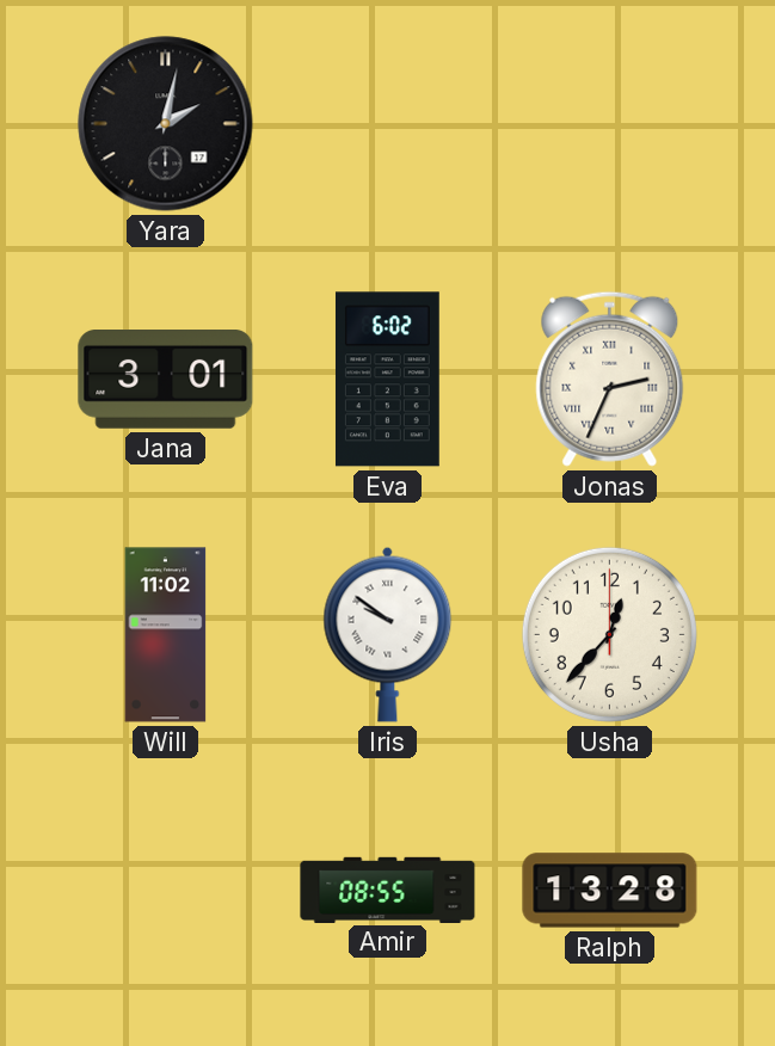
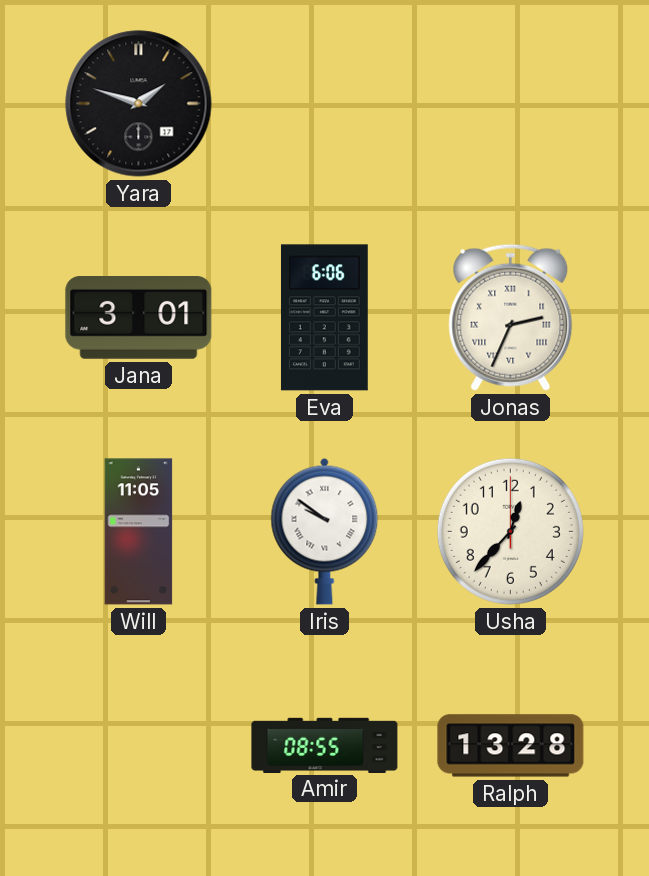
Yara: 2:02 -> 1:48
Eva: 6:02 -> 6:06
Will: 11:02 -> 11:05
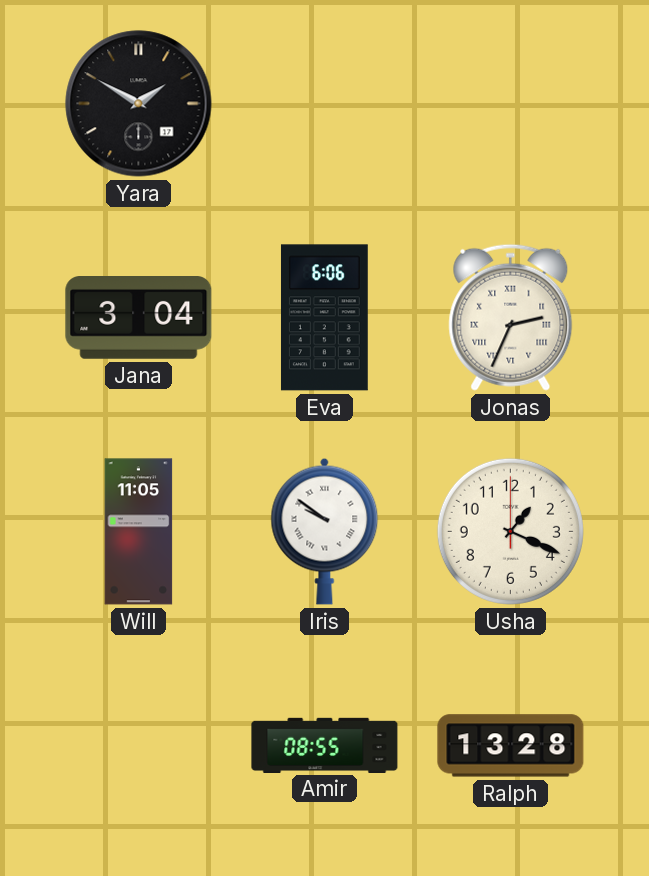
Yara: 1:48 -> 1:50
Jana: 3:01 -> 3:04
Usha: 12:37 -> 1:19
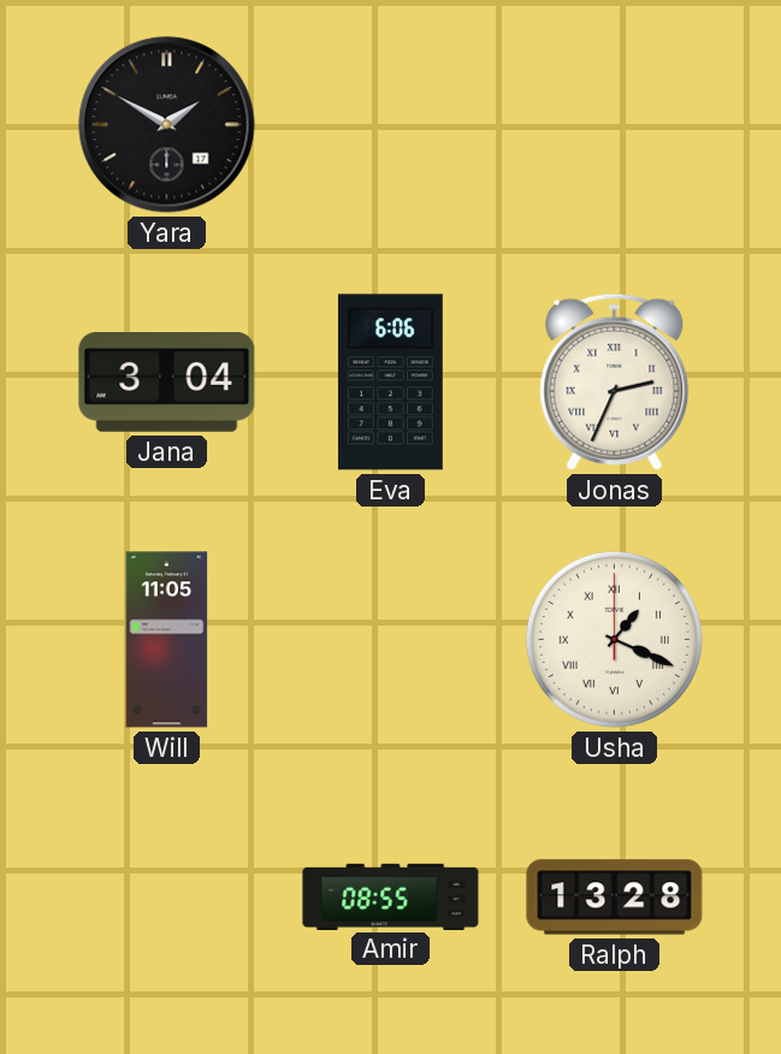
Iris: 9:51 -> none
Usha numerals: Arabic -> Roman
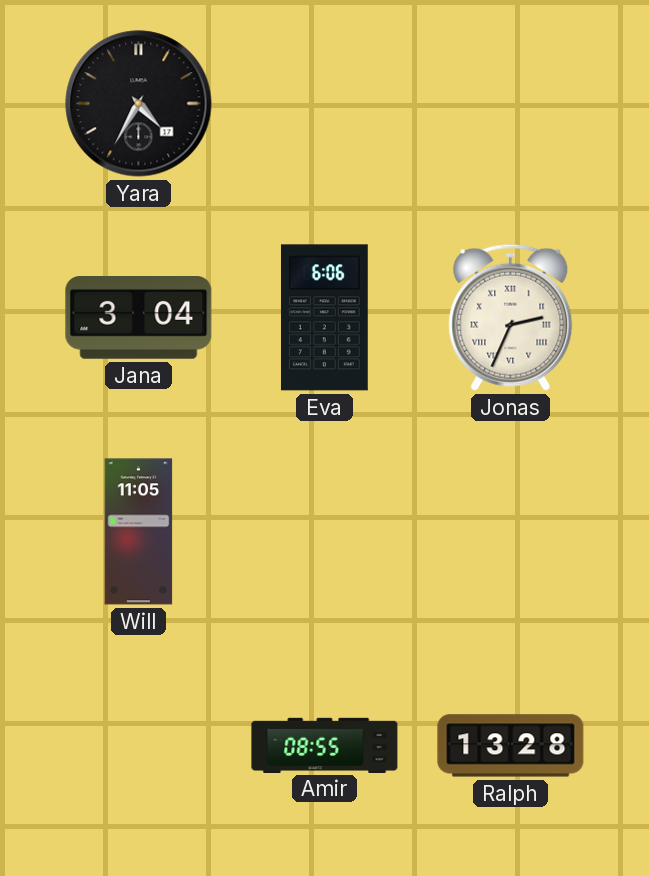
Yara: 1:50 -> 4:35
Usha: 1:19 -> none
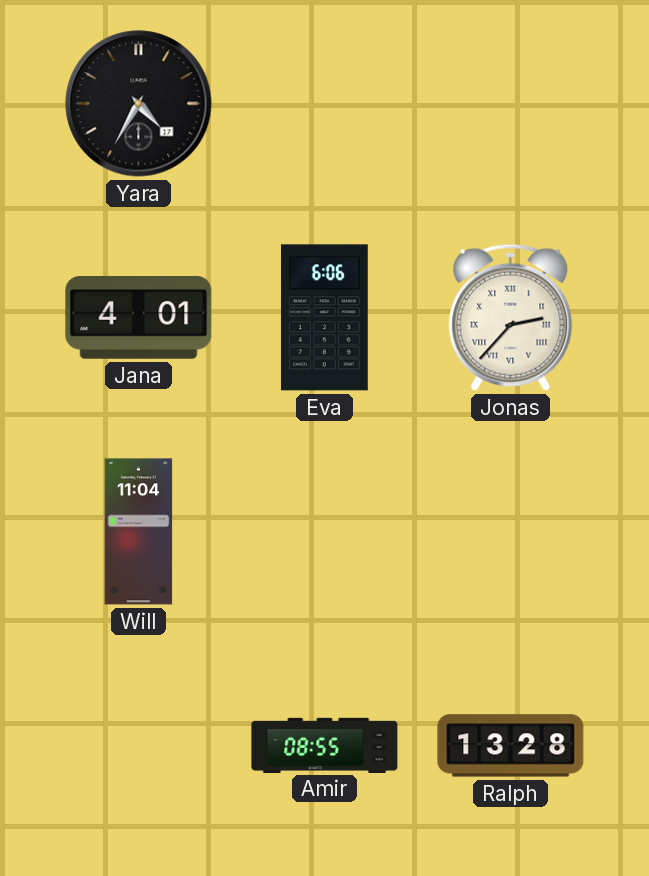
Jana: 3:04 -> 4:01
Jonas: 2:34 -> 2:37
Will: 11:05 -> 11:04
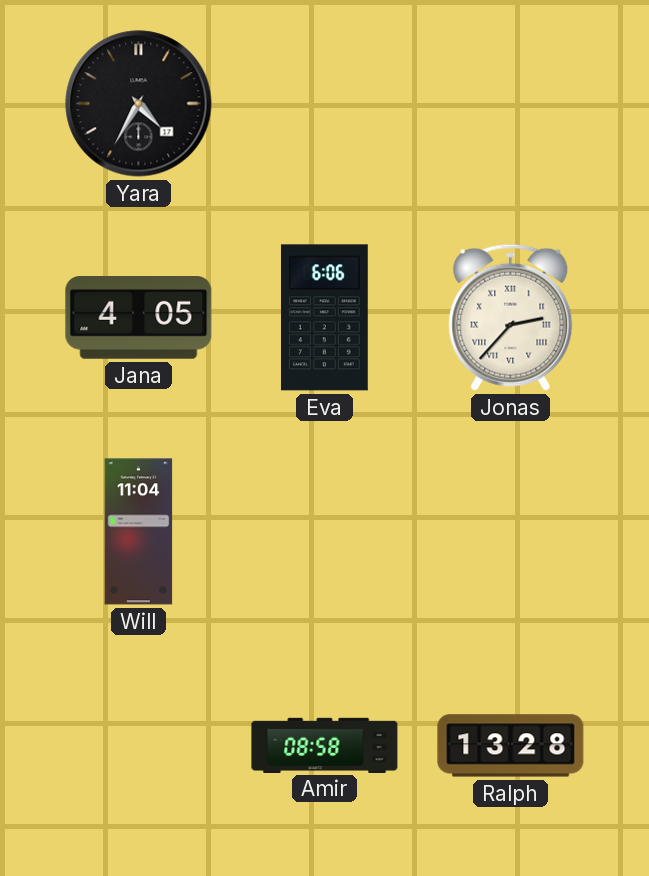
Jana: 4:01 -> 4:05
Amir: 08:55 -> 08:58
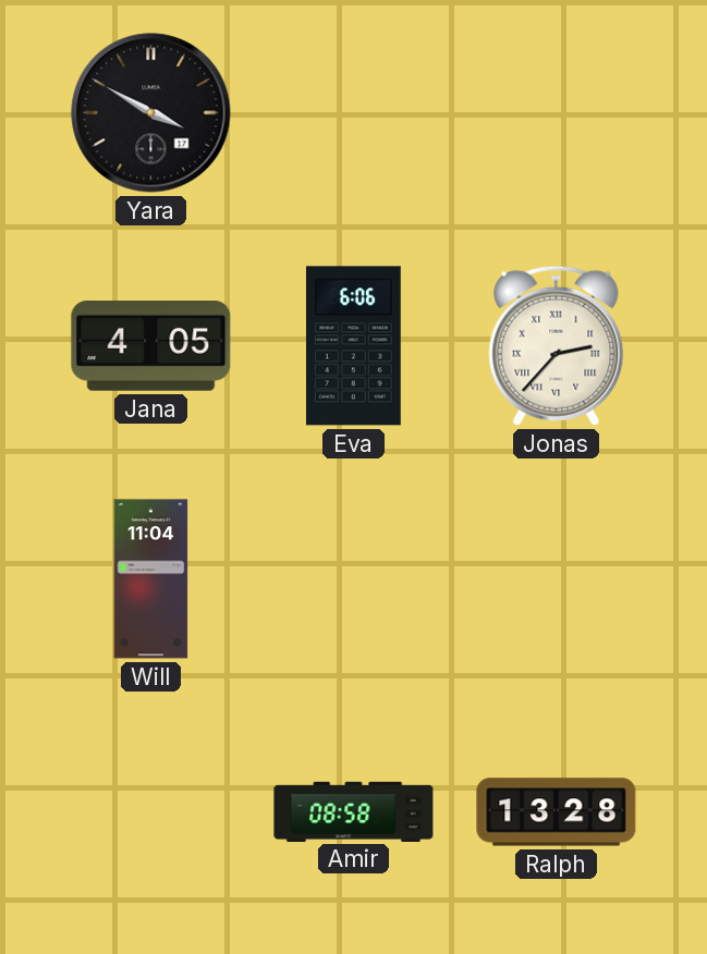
Yara: 4:35 -> 3:50
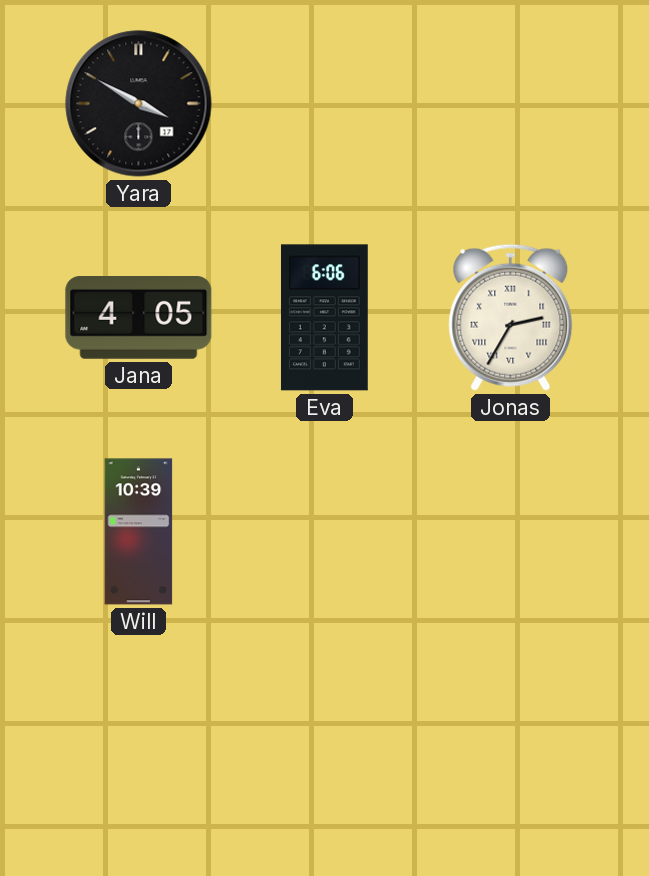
Jonas: 2:37 -> 2:35
Will: 11:04 -> 10:39
Amir: 08:58 -> none
Ralph: 13:28 -> none
